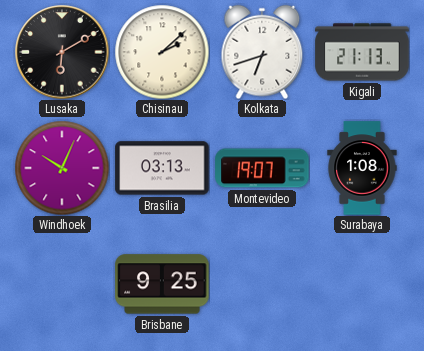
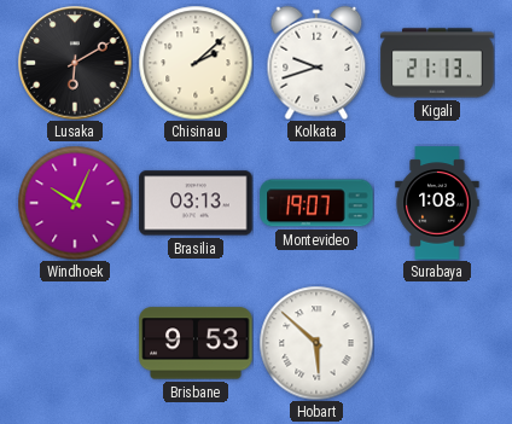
Kolkata: 6:42 -> 9:42
Brisbane: 9:25 -> 9:53
Hobart: none -> 5:52
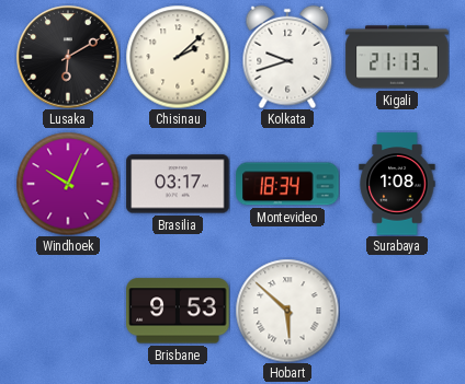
Brasilia: 03:13 -> 03:17
Montevideo: 19:07 -> 18:34
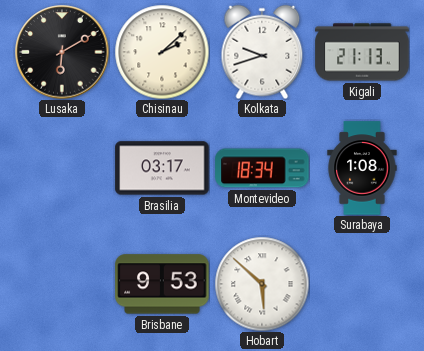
Windhoek: 10:04 -> none
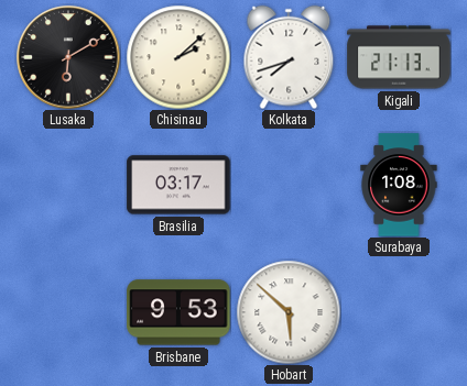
Kolkata: 9:42 -> 7:42
Montevideo: 18:34 -> none
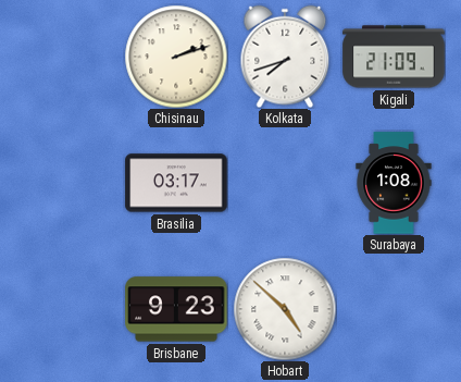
Lusaka: 6:10 -> none
Chisinau: 2:08 -> 2:12
Kigali: 21:13 -> 21:09
Brisbane: 9:53 -> 9:23
Hobart: 5:52 -> 4:52
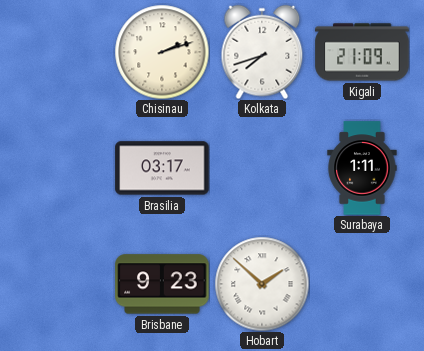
Surabaya: 1:08 -> 1:11
Hobart: 4:52 -> 1:52
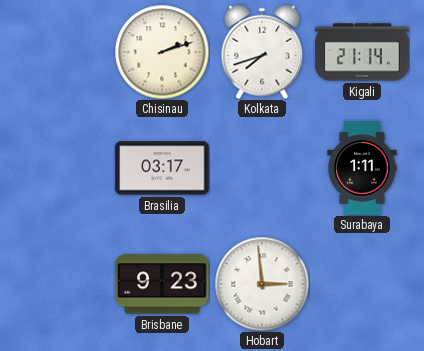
Kigali: 21:09 -> 21:14
Hobart: 1:52 -> 2:59
